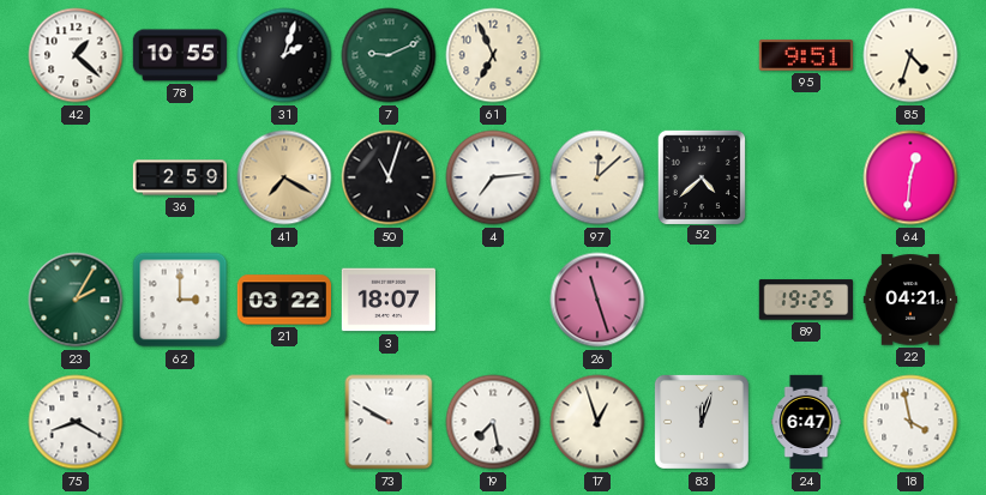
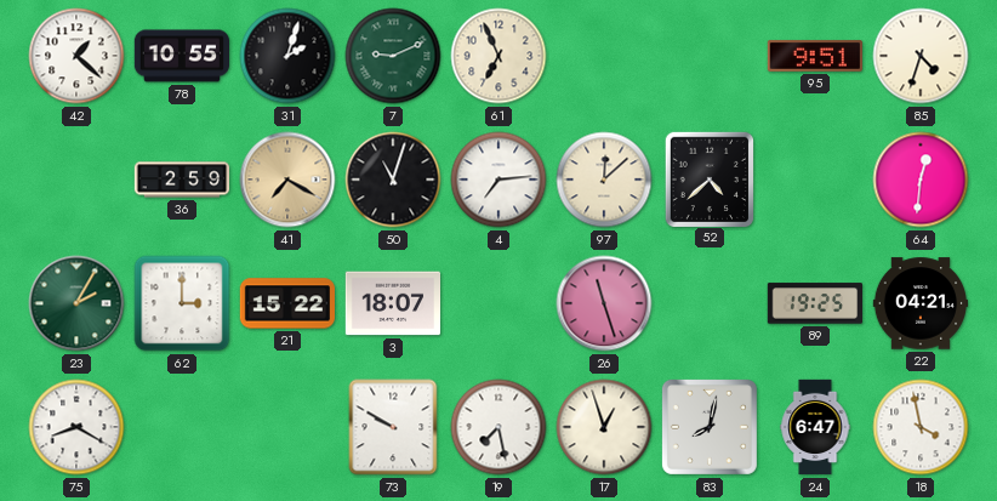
21: 03:22 -> 15:22
83: 12:03 -> 8:02
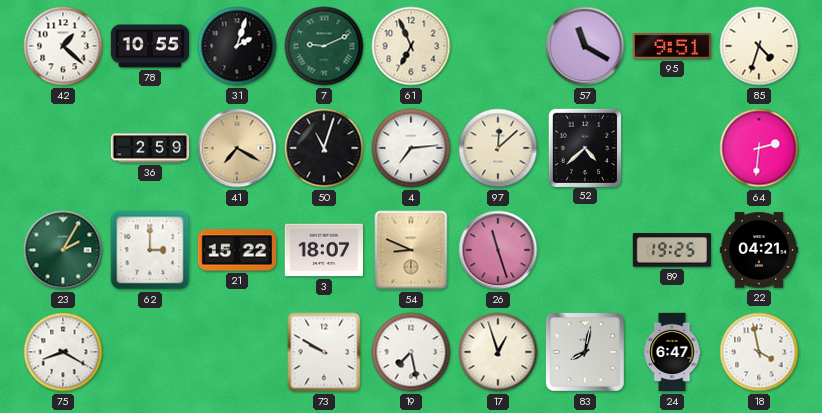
57: none -> 11:20
64: 12:31 -> 2:31
54: none -> 8:49
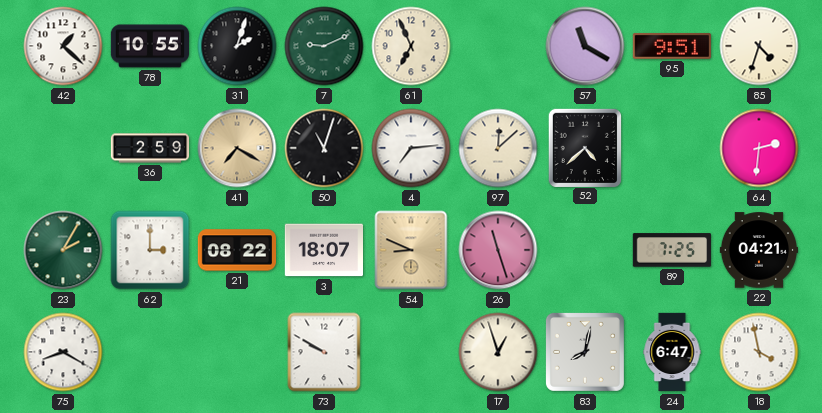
21: 15:22 -> 08:22
89: 19:25 -> 7:25
19: 7:28 -> none
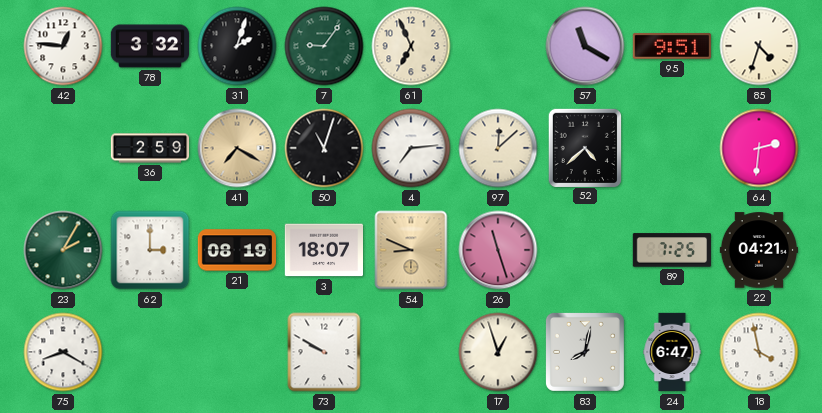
42: 1:22 -> 12:46
78: 10:55 -> 3:32
7: 9:11 -> 9:06
21: 08:22 -> 08:19
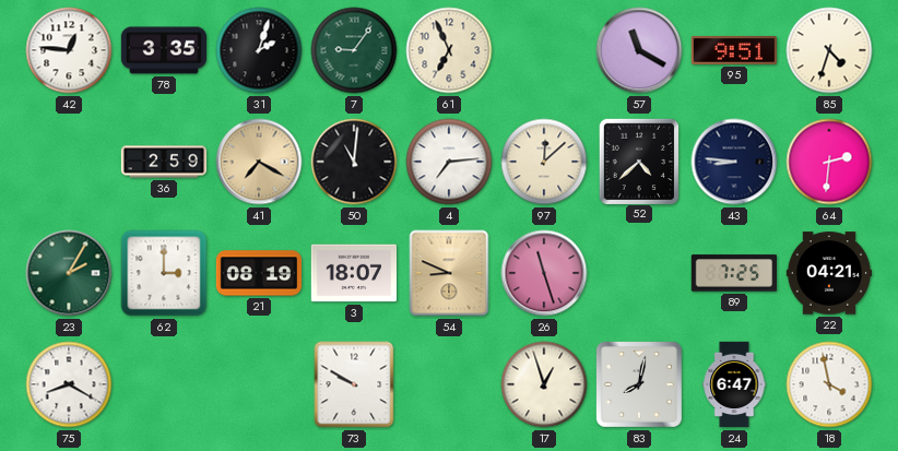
78: 3:32 -> 3:35
50: 11:03 -> 11:01
43: none -> 8:46
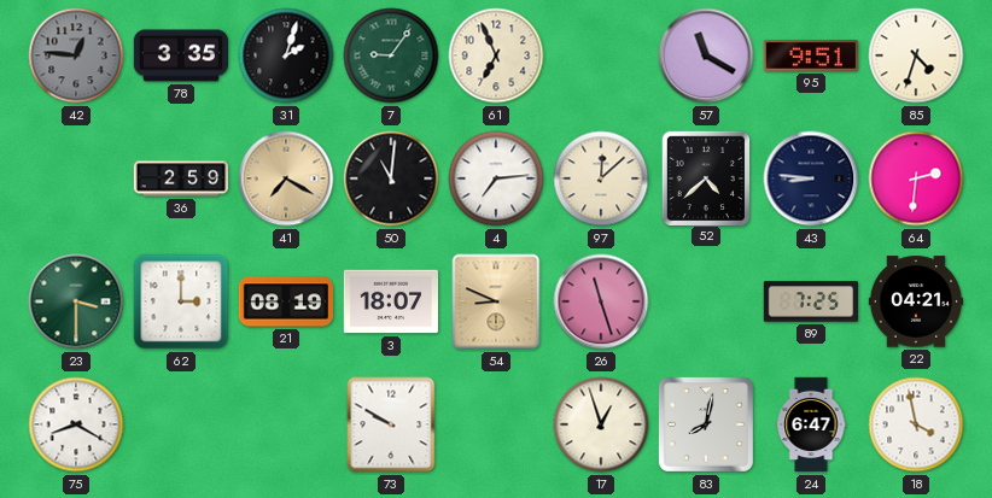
42 dial: white -> grey
23: 2:05 -> 3:30
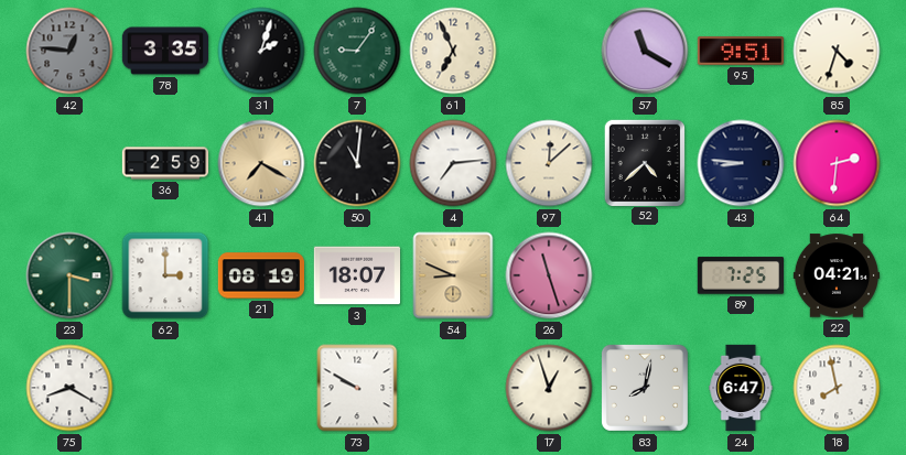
18: 3:58 -> 7:58
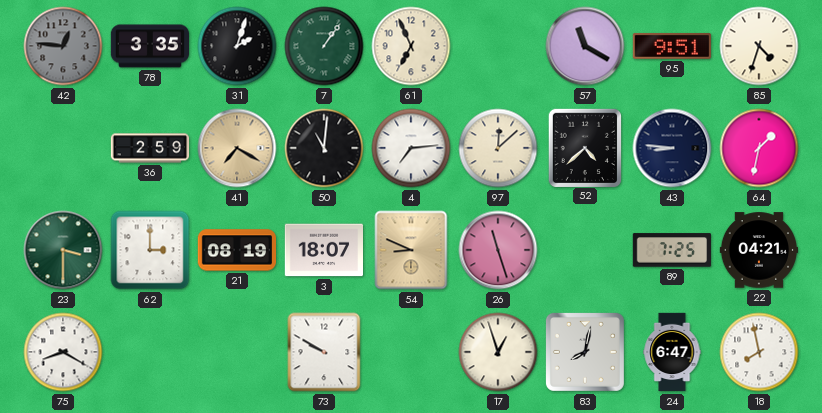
7: 9:06 -> 1:06
64: 2:31 -> 1:32
